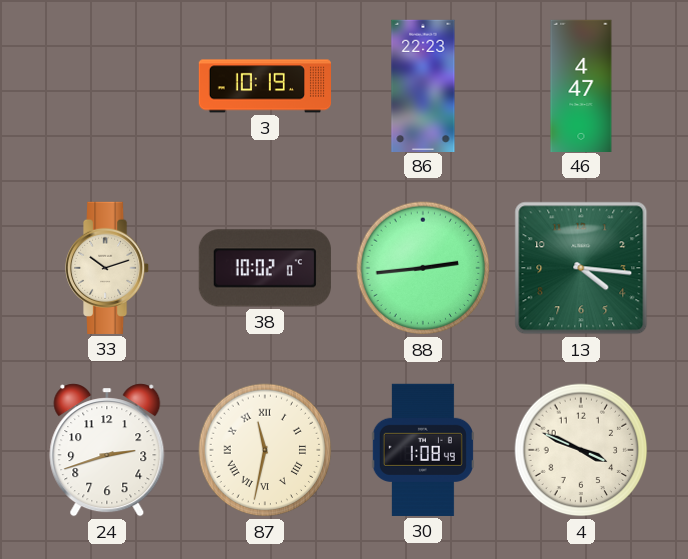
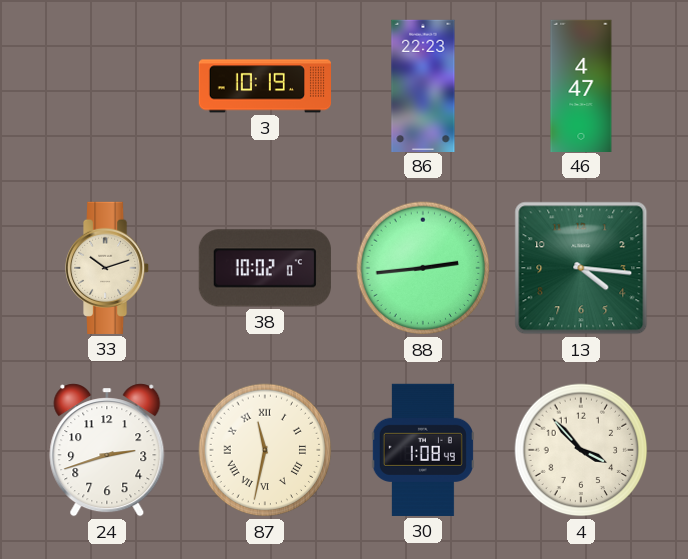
4: 3:49 -> 3:53
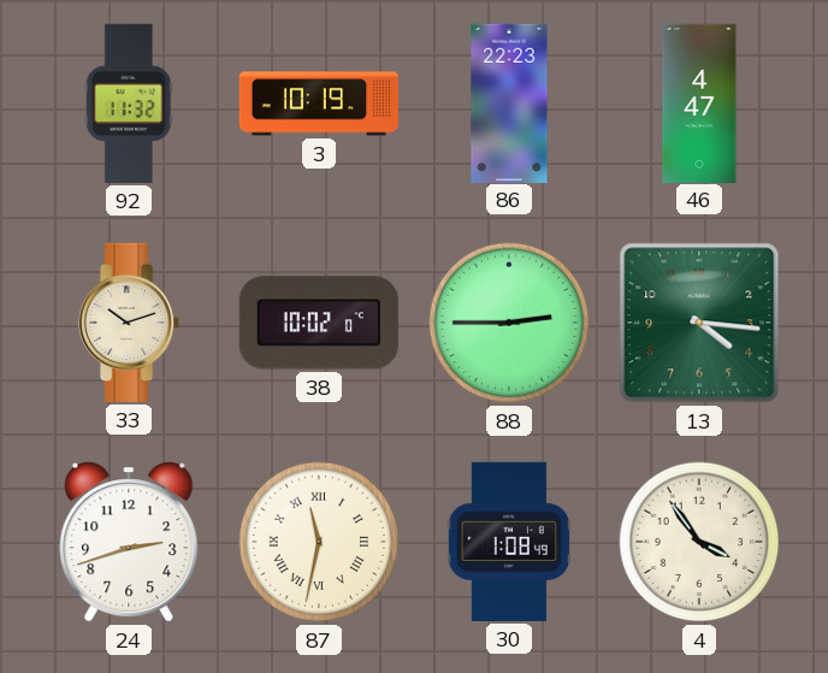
92: none -> 11:32
88: 2:44 -> 2:45
4: 3:53 -> 3:54
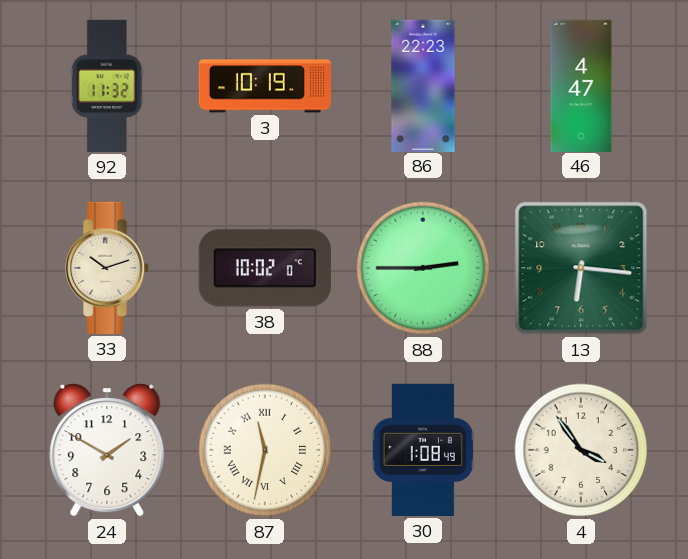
13: 4:16 -> 6:16
24: 2:42 -> 1:50
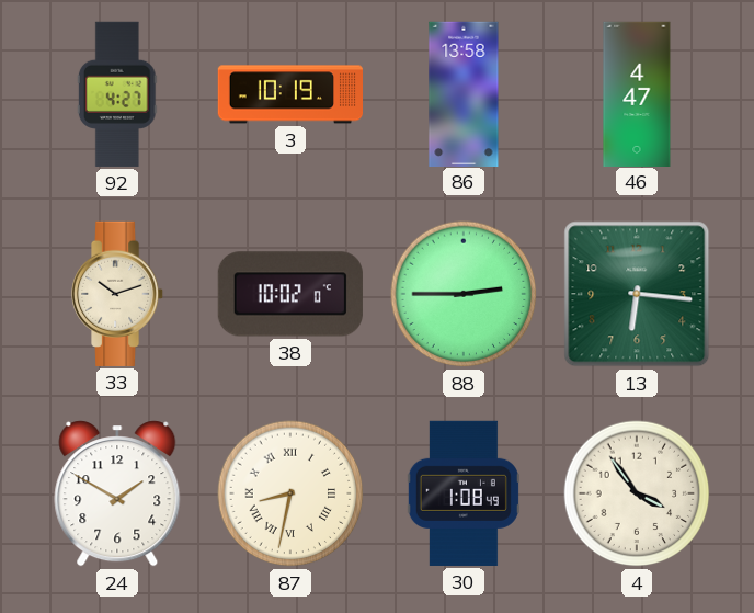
92: 11:32 -> 4:27
86: 22:23 -> 13:58
87: 11:32 -> 8:32
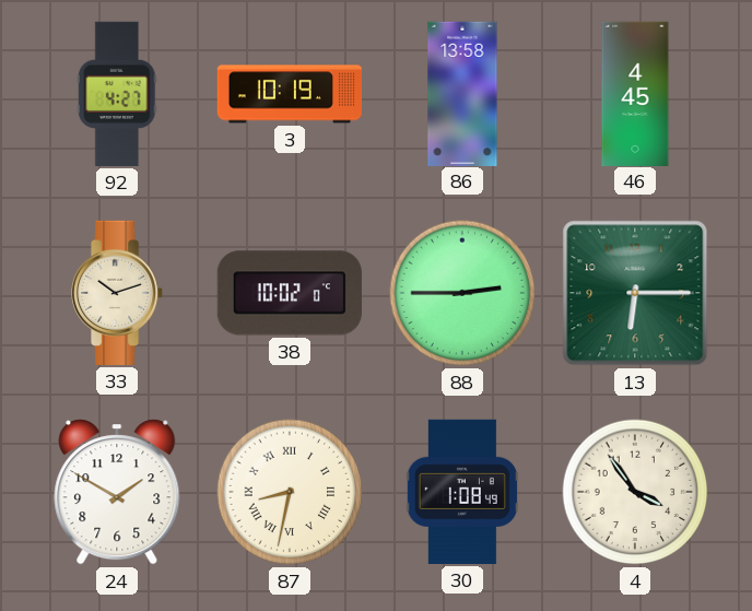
46: 4:47 -> 4:45
13: 6:16 -> 6:15
